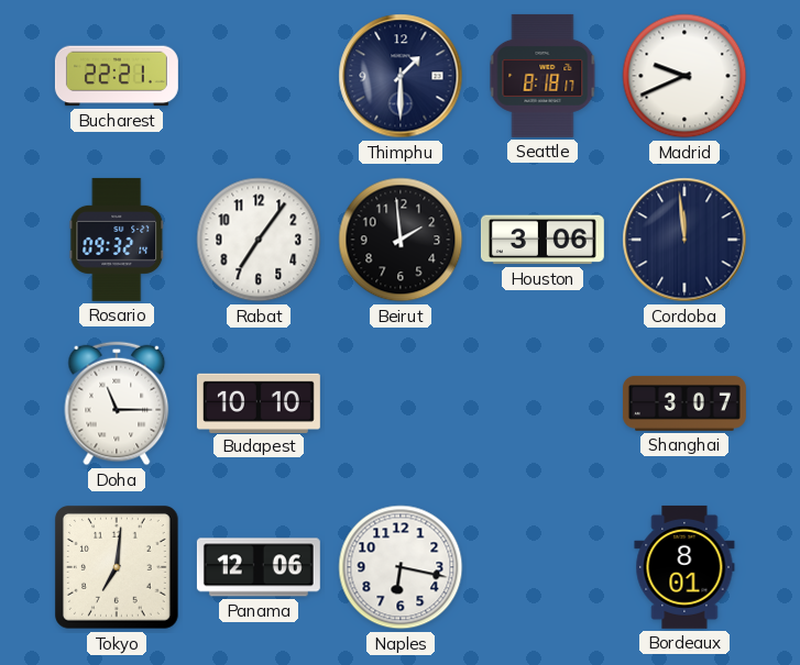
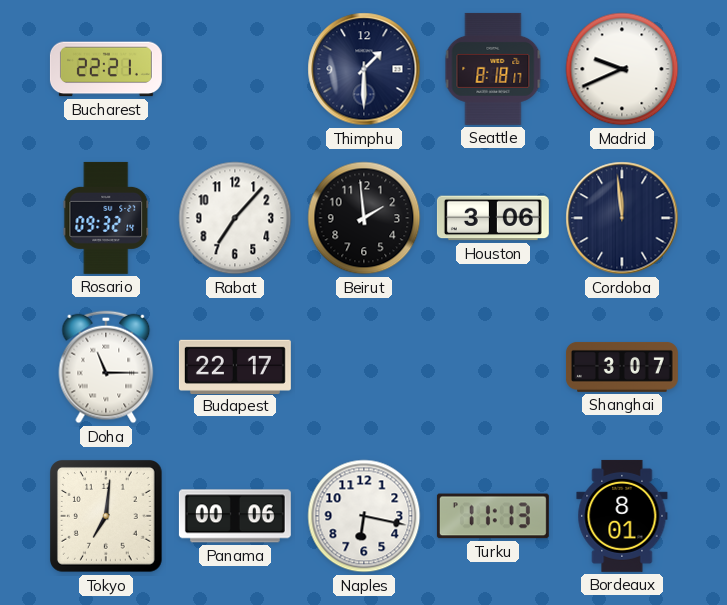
Rabat: 7:06 -> 7:07
Budapest: 10:10 -> 22:17
Panama: 12:06 -> 00:06
Turku: none -> 11:13
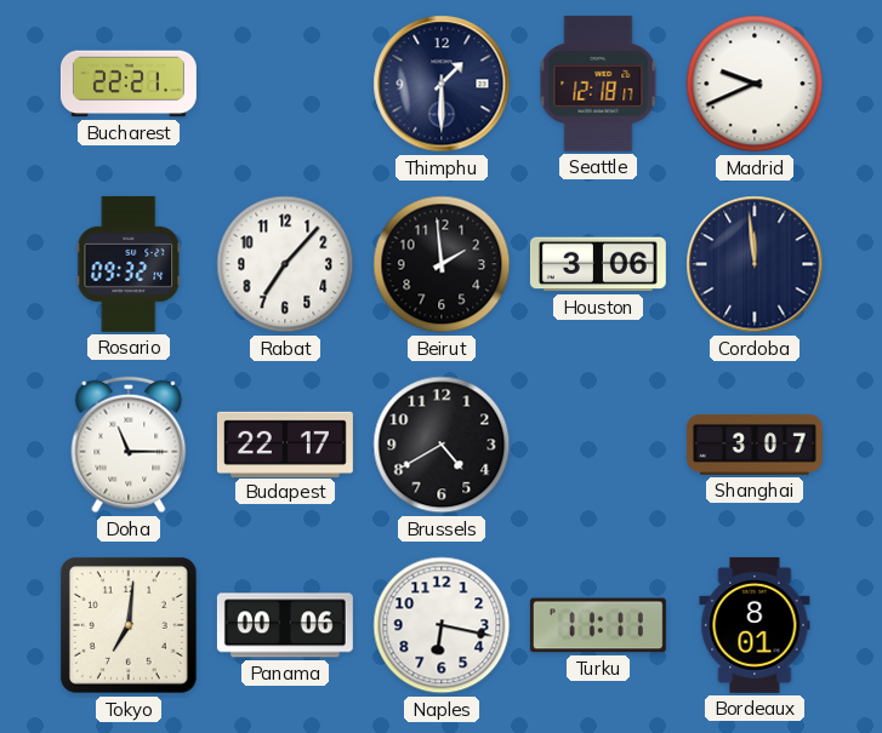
Seattle: 8:18 -> 12:18
Brussels: none -> 4:40
Turku: 11:13 -> 11:11
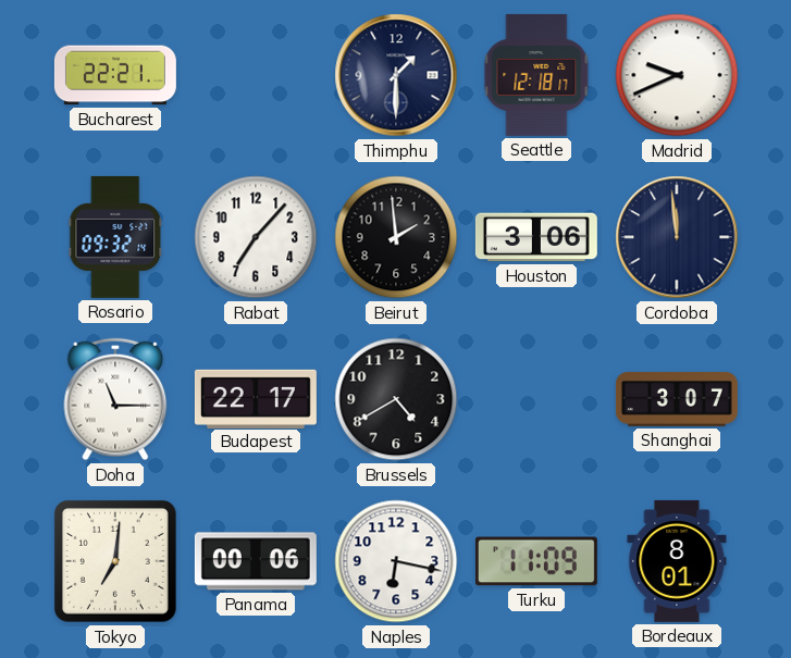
Turku: 11:11 -> 11:09
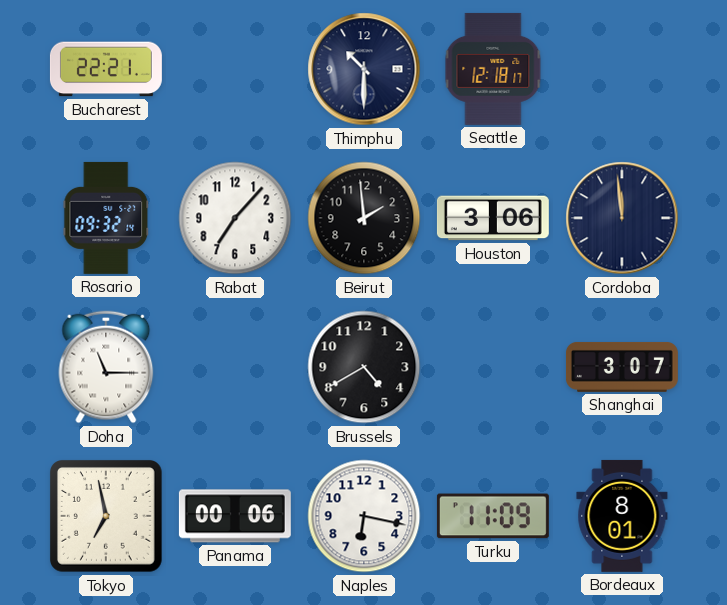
Thimphu: 1:30 -> 10:30
Madrid: 9:41 -> none
Budapest: 22:17 -> none
Tokyo: 7:01 -> 6:58
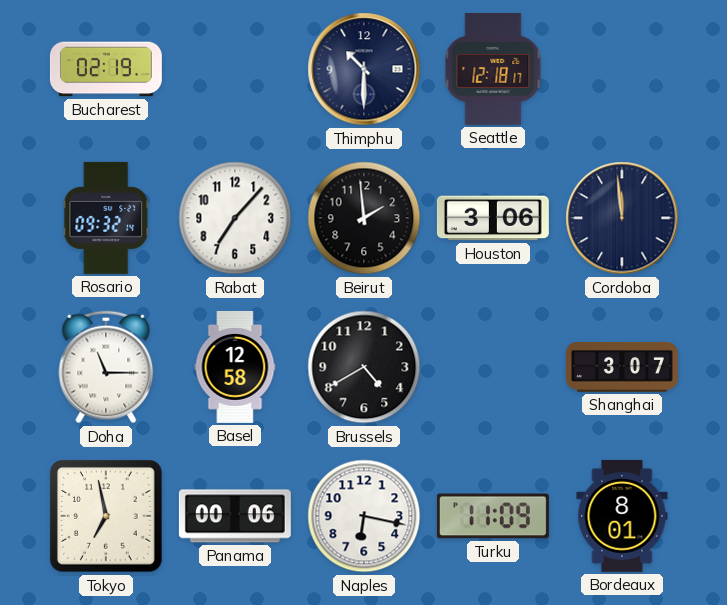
Bucharest: 22:21 -> 02:19
Basel: none -> 12:58
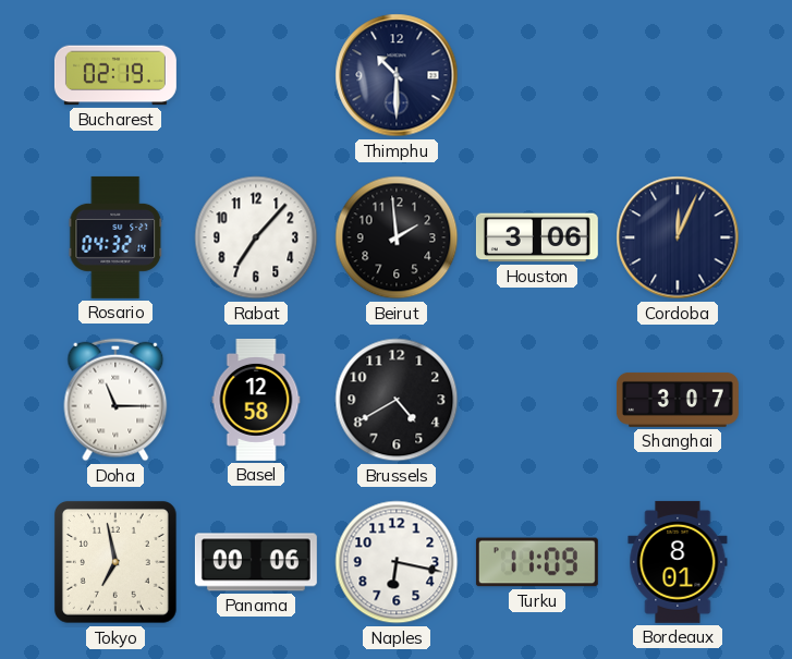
Seattle: 12:18 -> none
Rosario: 09:32 -> 04:32
Cordoba: 11:59 -> 12:04
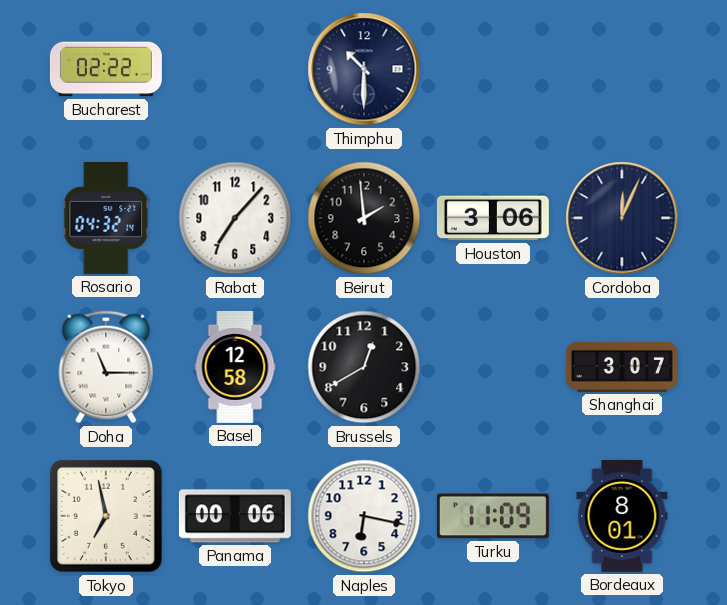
Bucharest: 02:19 -> 02:22
Brussels: 4:40 -> 12:40
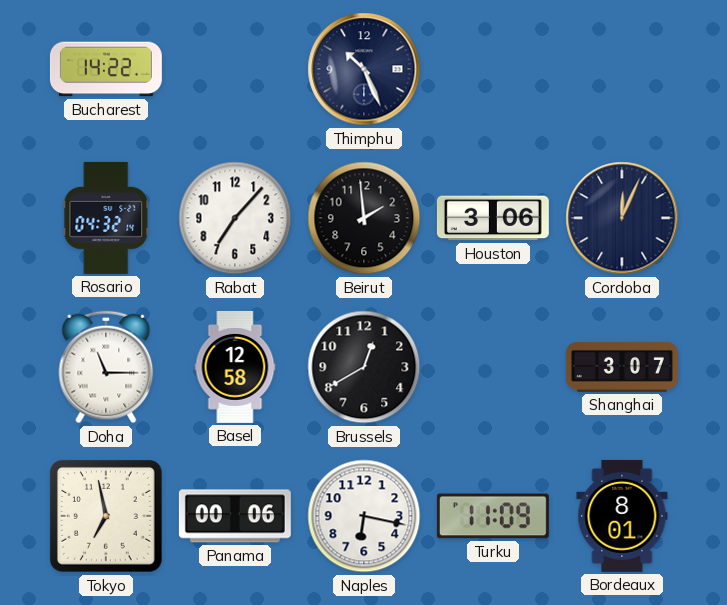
Bucharest: 02:22 -> 14:22
Thimphu: 10:30 -> 10:26
